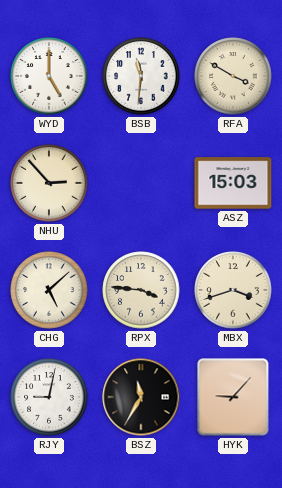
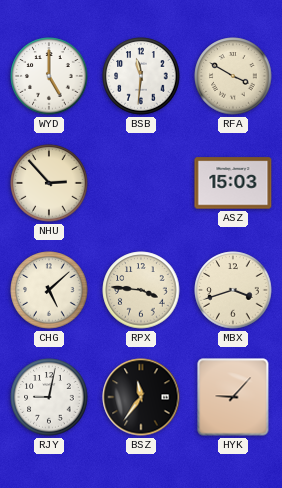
BSZ: 11:35 -> 11:36
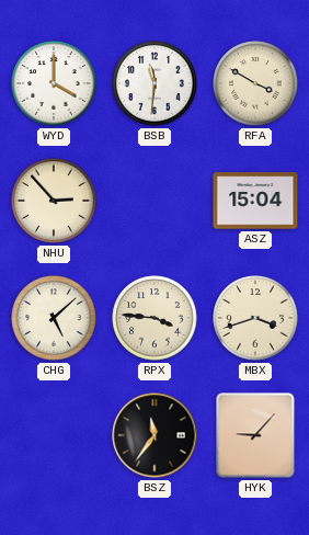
WYD: 5:00 -> 4:00
ASZ: 15:03 -> 15:04
RJY: 9:02 -> none
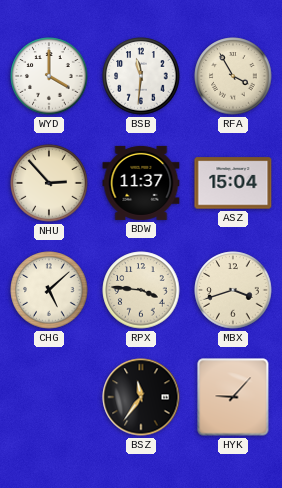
RFA: 3:50 -> 3:55
BDW: none -> 11:37
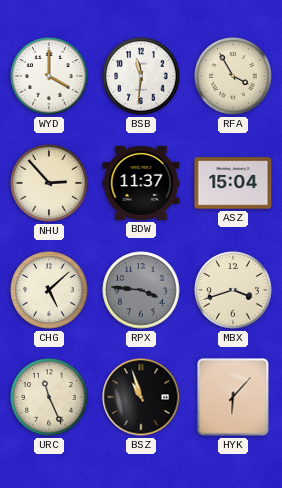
RPX dial: cream -> grey
URC: none -> 11:26
BSZ: 11:36 -> 10:57
HYK: 9:07 -> 6:07
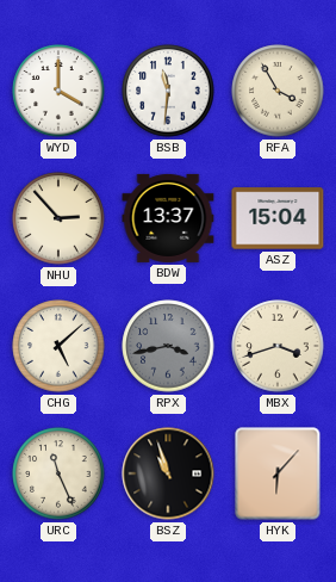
BDW: 11:37 -> 13:37
RPX: 3:46 -> 3:43
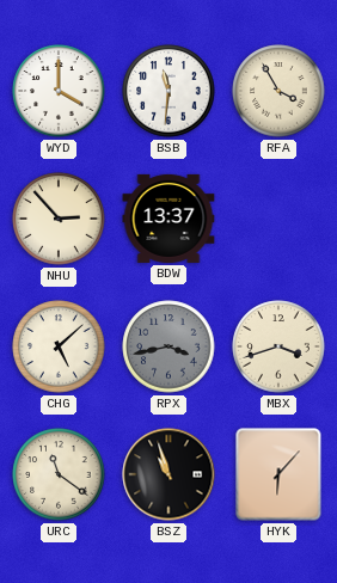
ASZ: 15:04 -> none
URC: 11:26 -> 11:21
